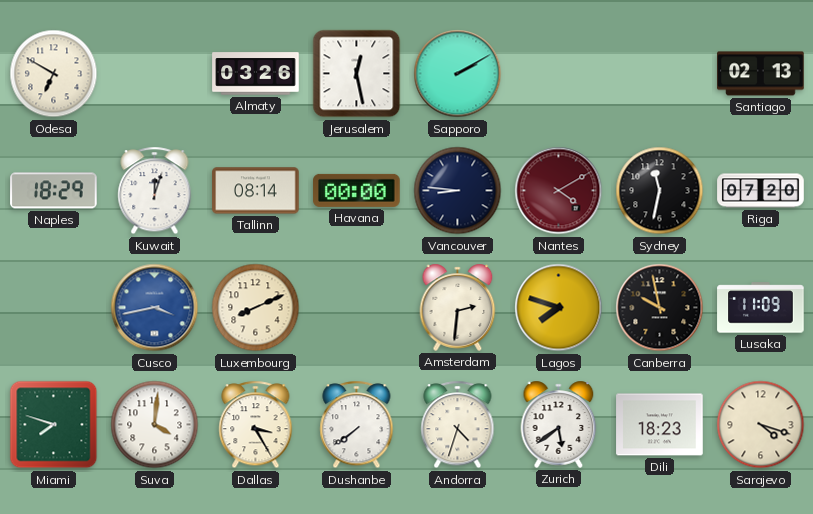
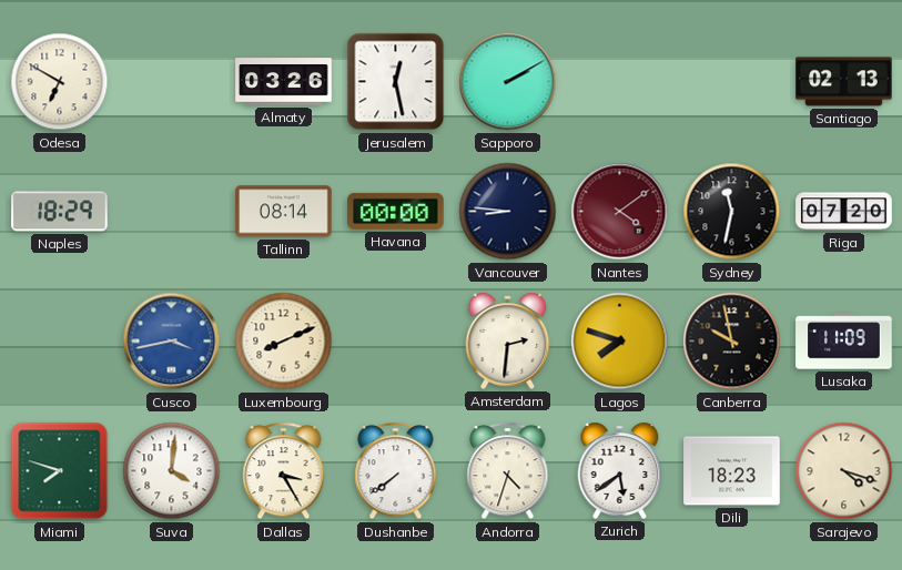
Kuwait: 12:03 -> none
Nantes: 4:10 -> 4:09
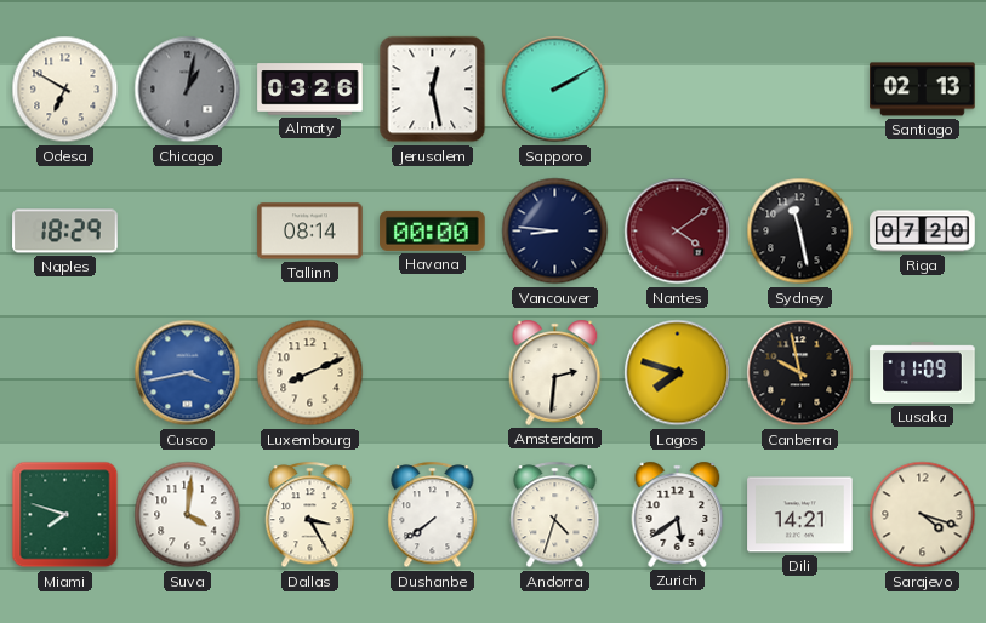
Chicago: none -> 1:02
Sydney: 11:32 -> 11:28
Dili: 18:23 -> 14:21
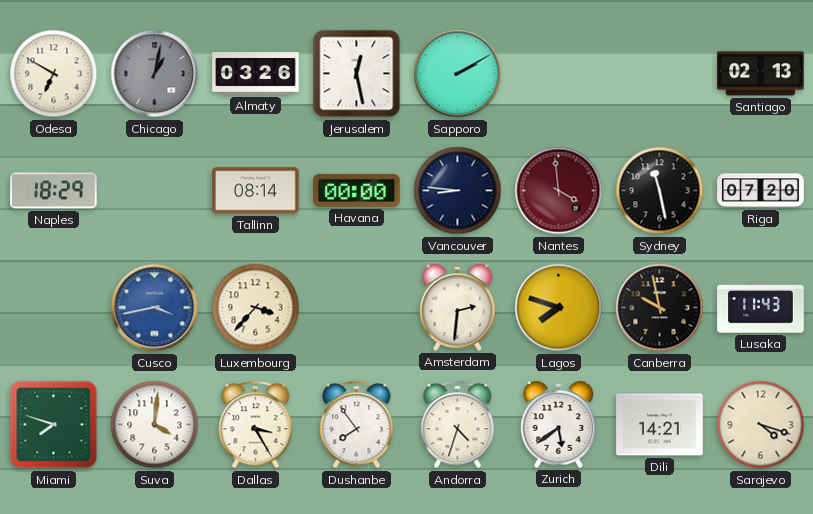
Nantes: 4:09 -> 3:59
Luxembourg: 8:11 -> 3:37
Lusaka: 11:09 -> 11:43
Dushanbe: 7:39 -> 7:54
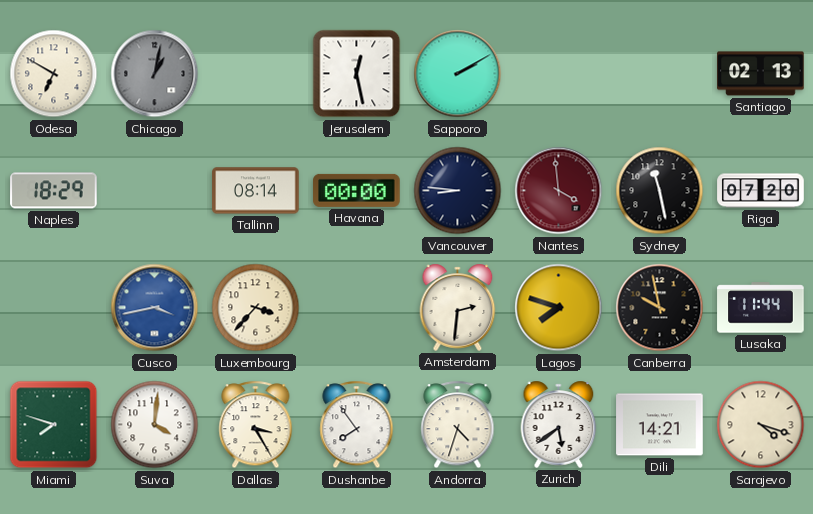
Almaty: 03:26 -> none
Lusaka: 11:43 -> 11:44
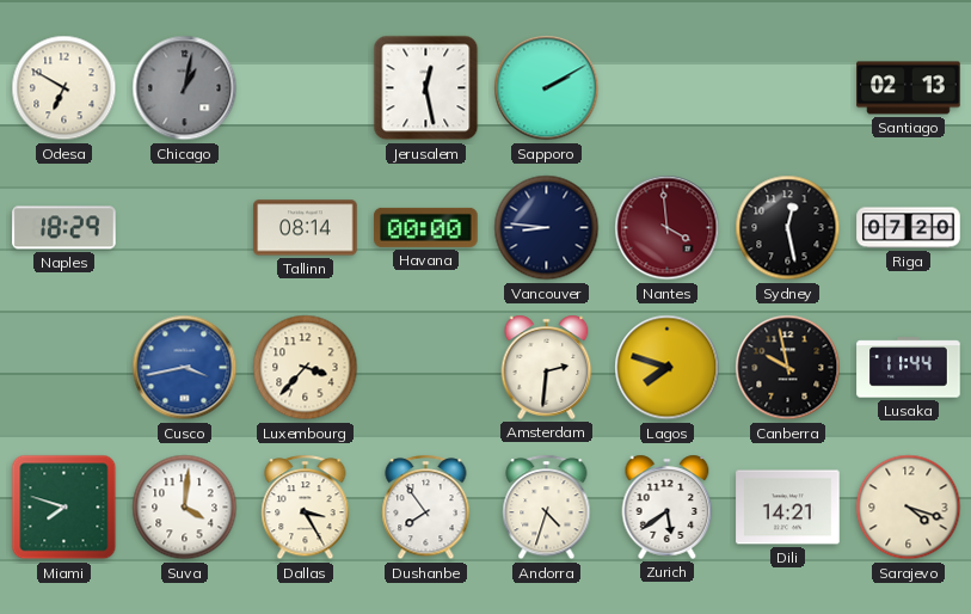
Sydney: 11:28 -> 12:28
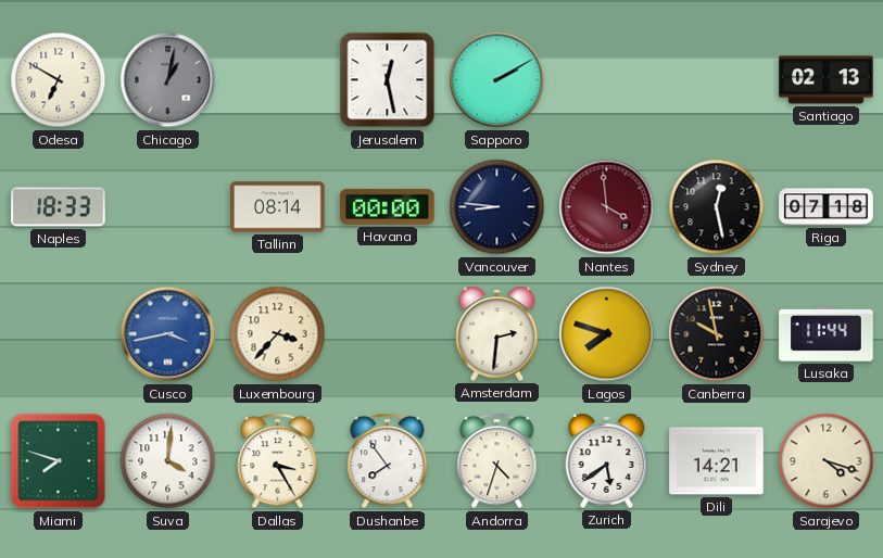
Naples: 18:29 -> 18:33
Riga: 07:20 -> 07:18
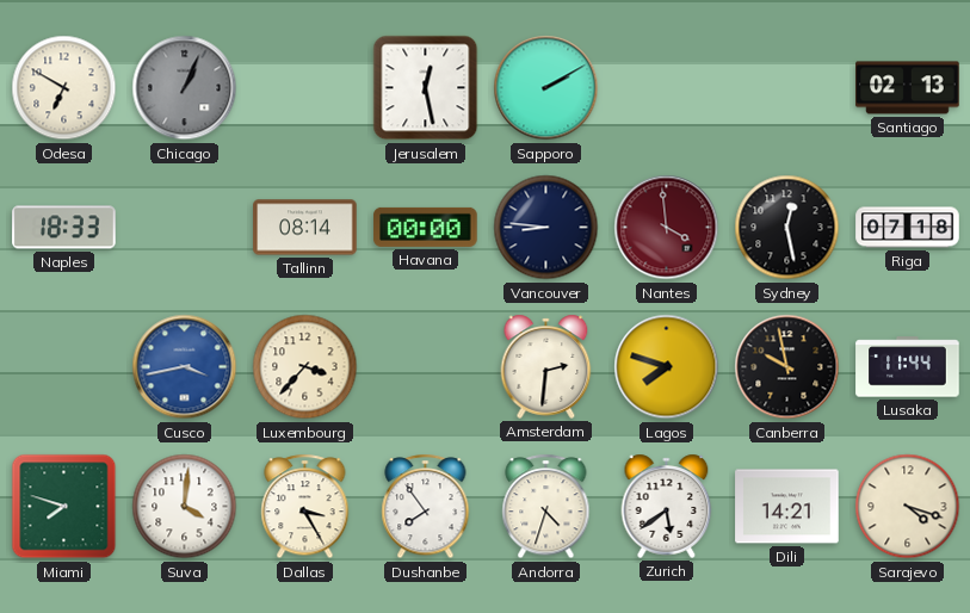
Chicago: 1:02 -> 1:04
